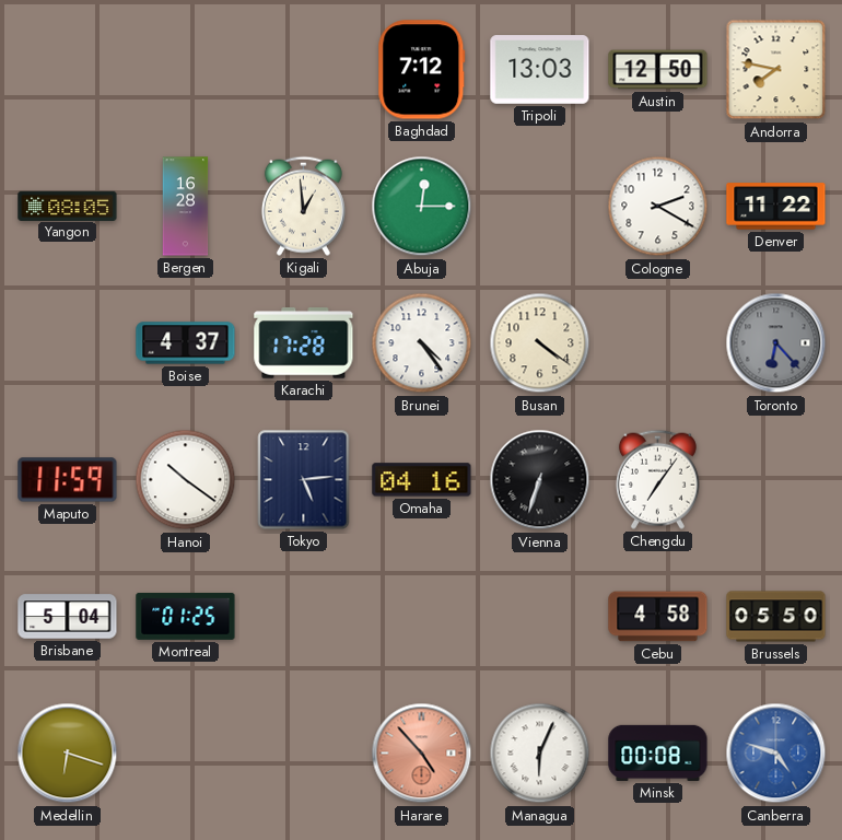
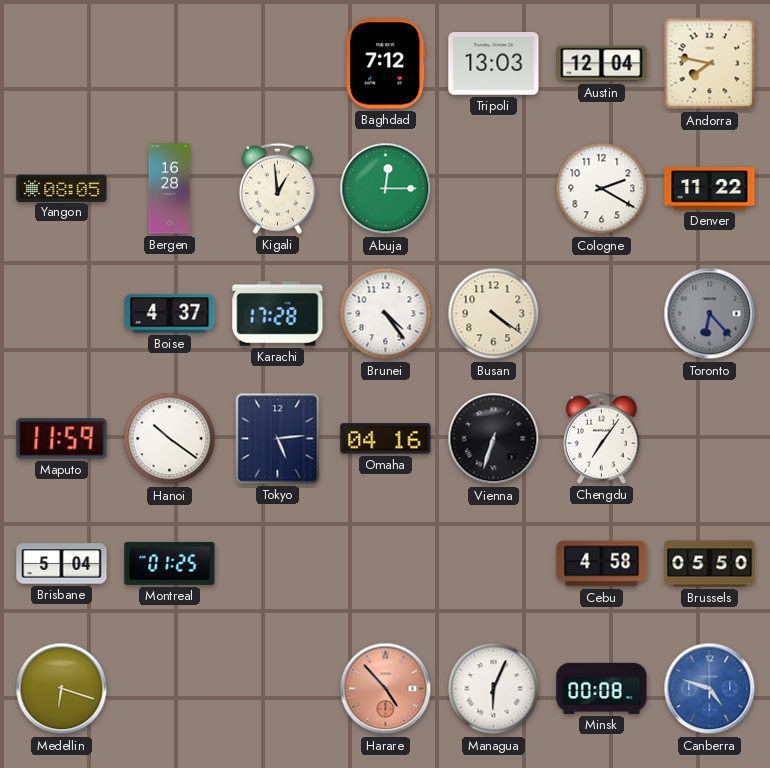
Austin: 12:50 -> 12:04
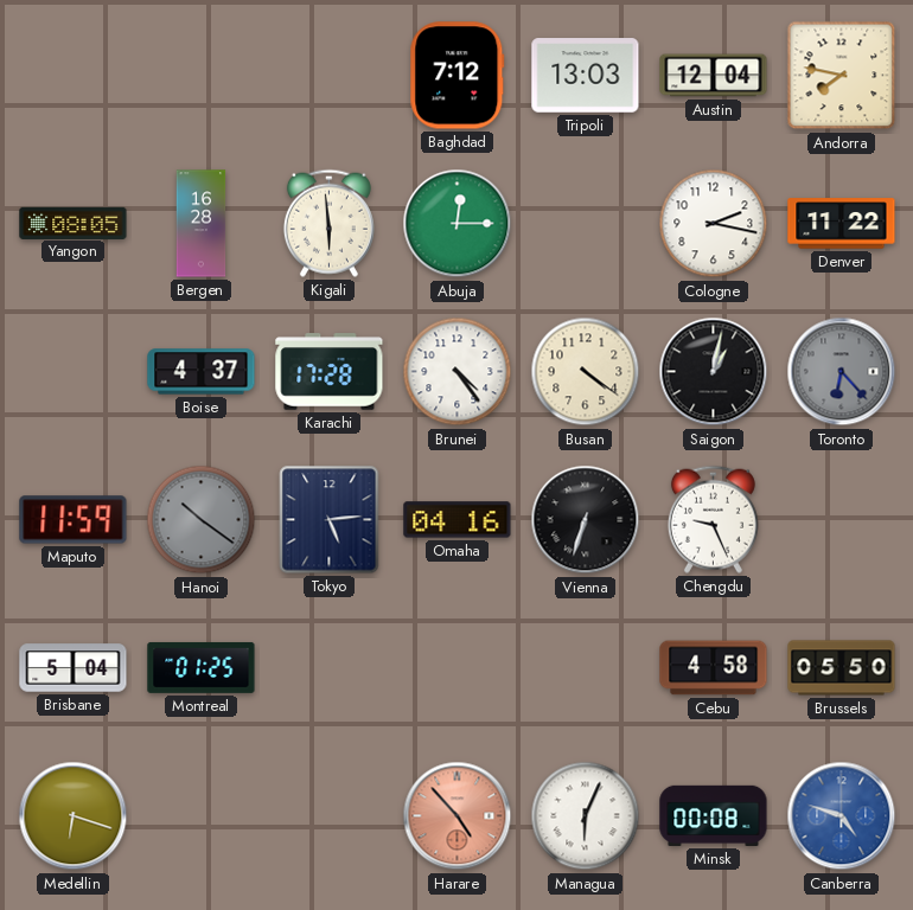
Kigali: 12:59 -> 5:59
Cologne: 2:20 -> 2:17
Saigon: none -> 1:02
Hanoi dial: white -> grey
Chengdu: 7:06 -> 9:26
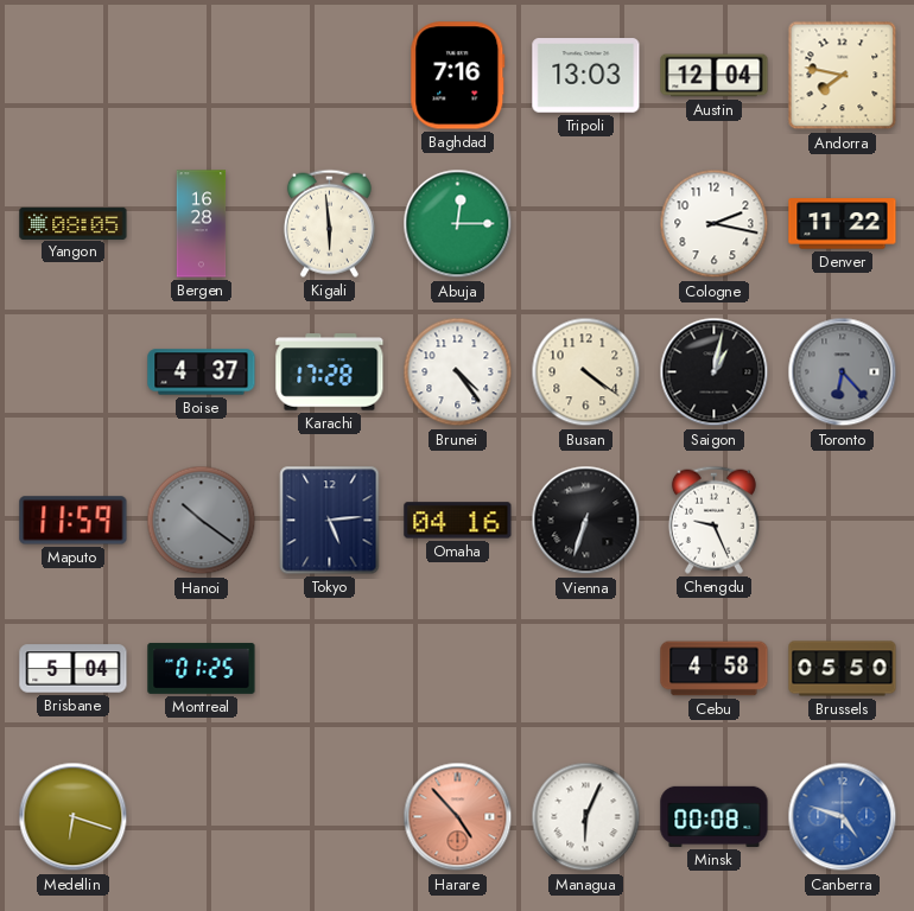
Baghdad: 7:12 -> 7:16
